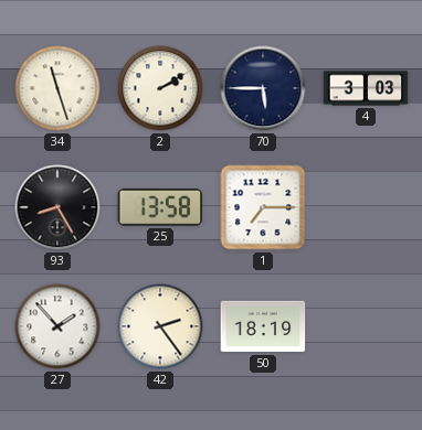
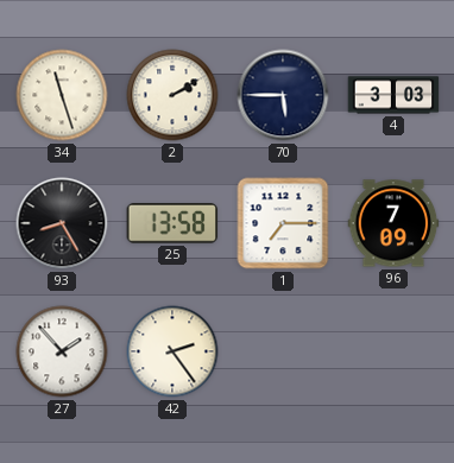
96: none -> 7:09
50: 18:19 -> none
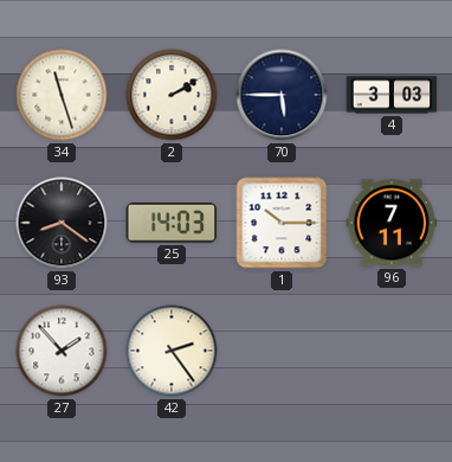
93: 8:25 -> 8:21
25: 13:58 -> 14:03
1: 7:15 -> 10:15
96: 7:09 -> 7:11
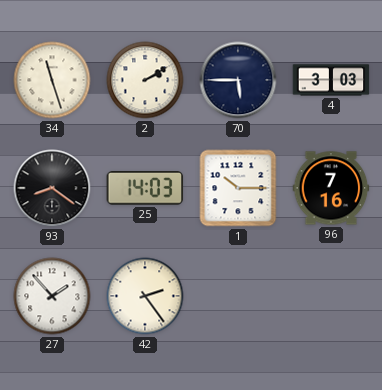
96: 7:11 -> 7:16
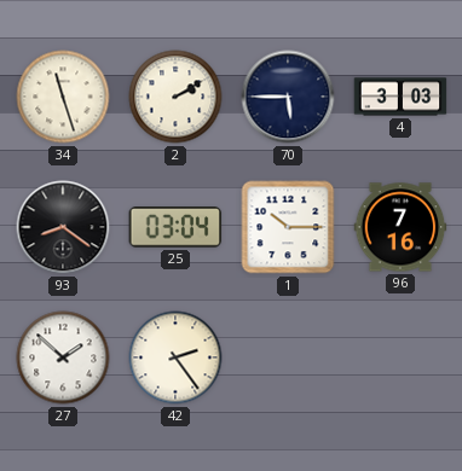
25: 14:03 -> 03:04
27: 1:53 -> 1:52
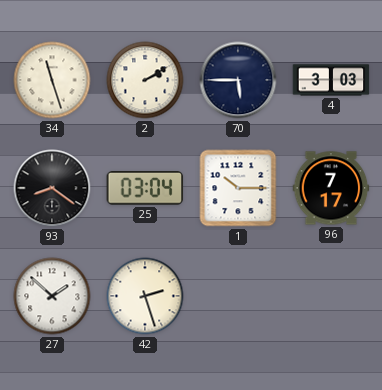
96: 7:16 -> 7:17
42: 2:24 -> 2:27
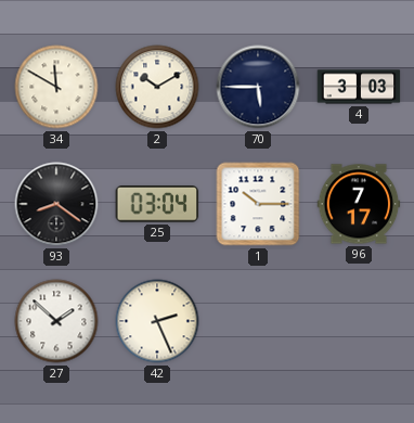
34: 11:27 -> 11:50
2: 2:10 -> 10:10
42: 2:27 -> 2:26
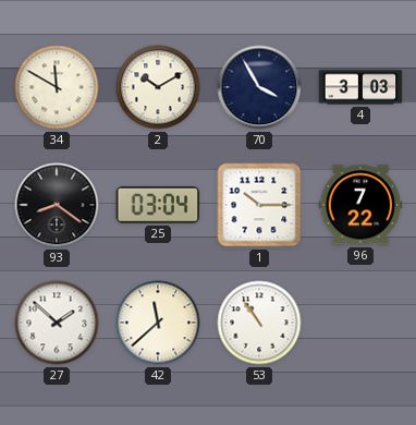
70: 5:45 -> 3:55
96: 7:17 -> 7:22
42: 2:26 -> 11:38
53: none -> 10:54
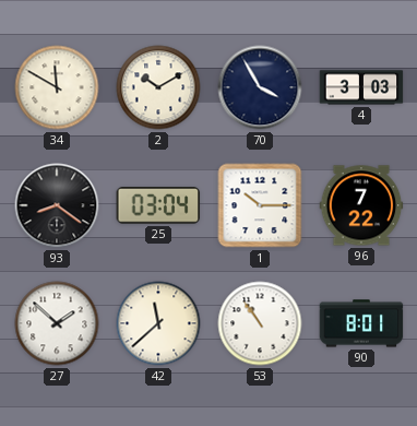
90: none -> 8:01
